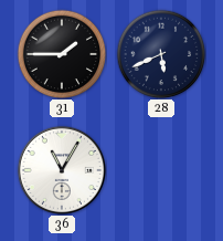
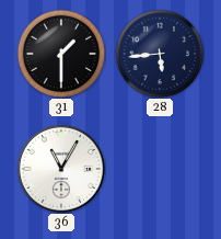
31: 1:45 -> 1:30
28: 5:41 -> 5:44
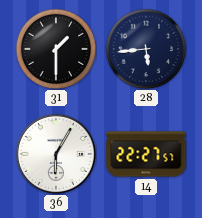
36: 11:05 -> 6:05
14: none -> 22:27
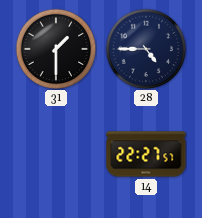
28: 5:44 -> 4:45
36: 6:05 -> none
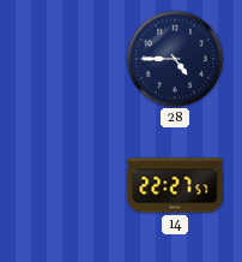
31: 1:30 -> none
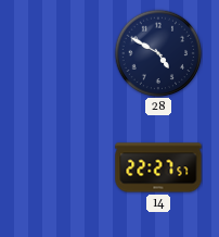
28: 4:45 -> 4:50
